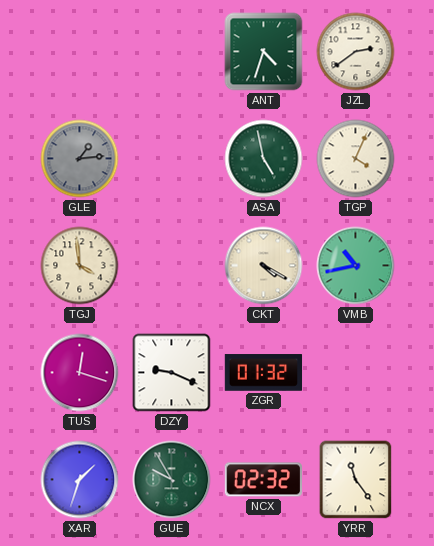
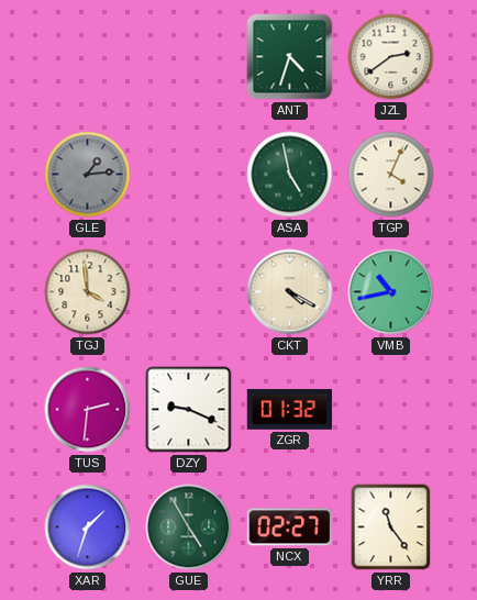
TUS: 12:18 -> 2:31
GUE: 9:55 -> 4:55
NCX: 02:32 -> 02:27
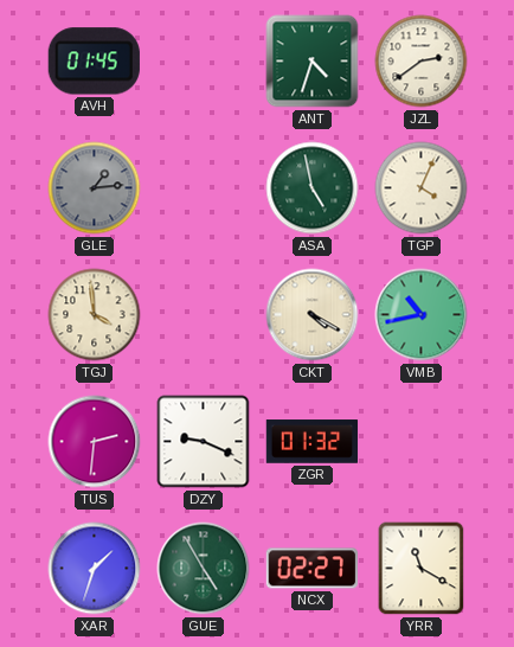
AVH: none -> 01:45
YRR: 11:24 -> 11:20
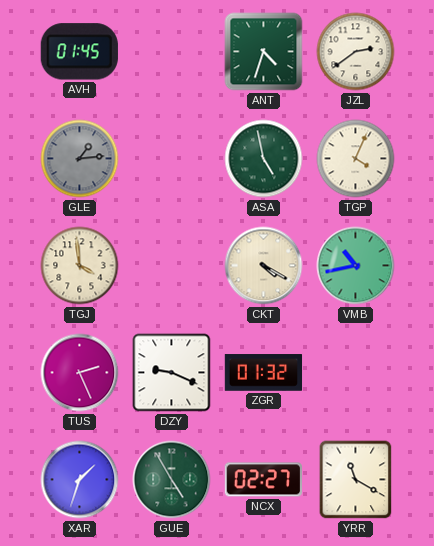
TUS: 2:31 -> 2:26
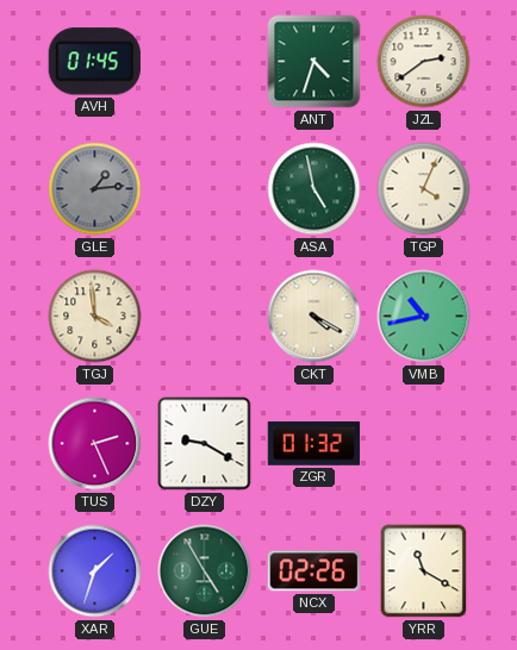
DZY: 9:19 -> 9:20
NCX: 02:27 -> 02:26
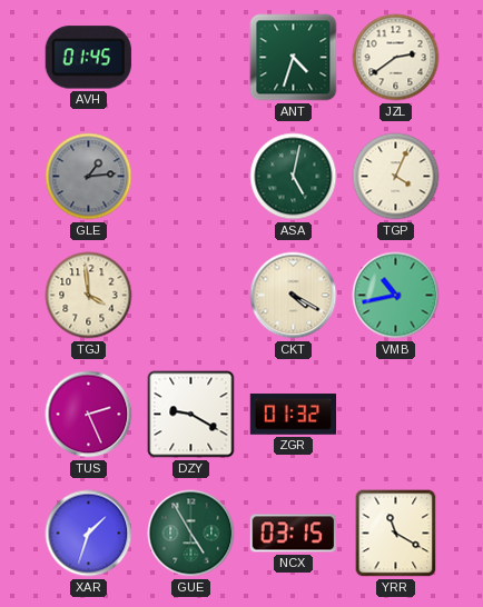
ASA: 4:58 -> 5:02
NCX: 02:26 -> 03:15
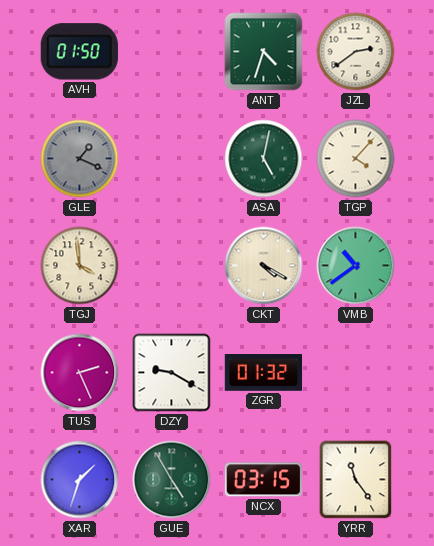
AVH: 01:45 -> 01:50
GLE: 1:14 -> 1:19
TGP: 4:04 -> 4:07
VMB: 10:43 -> 10:39
YRR: 11:20 -> 11:24
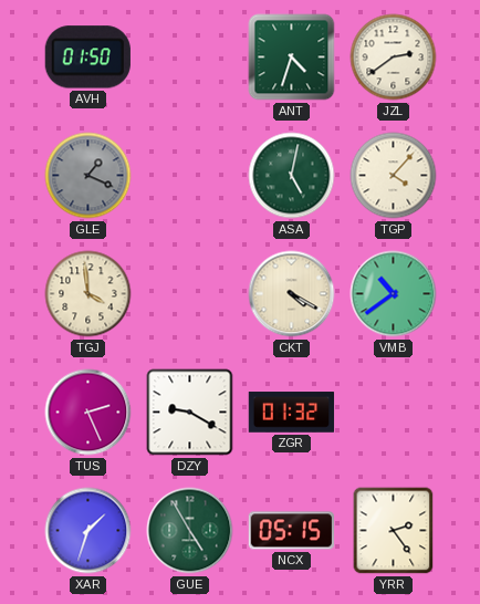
NCX: 03:15 -> 05:15
YRR: 11:24 -> 2:24
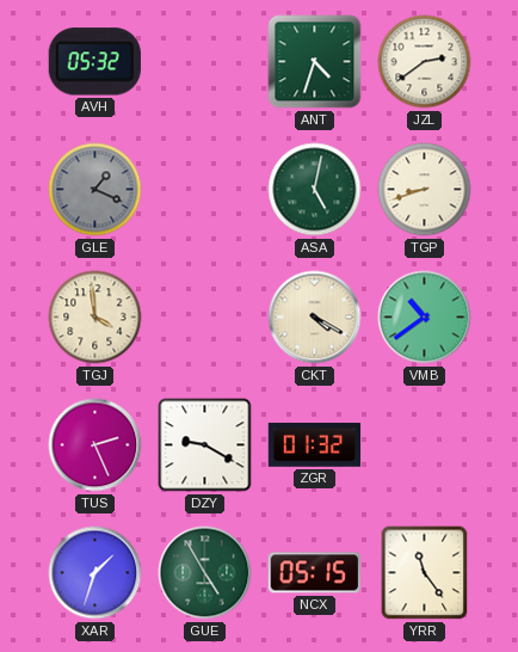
AVH: 01:50 -> 05:32
TGP: 4:07 -> 8:42
YRR: 2:24 -> 11:24
